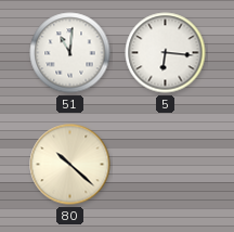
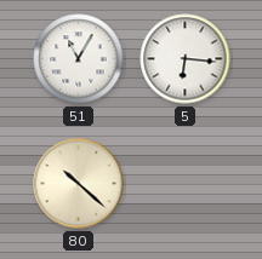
51: 11:01 -> 11:05
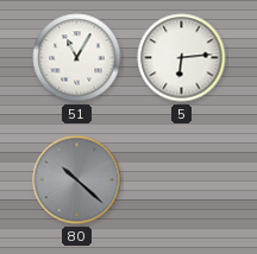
5: 6:16 -> 6:14
80 dial: cream -> grey
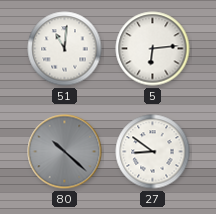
51: 11:05 -> 11:01
27: none -> 8:51
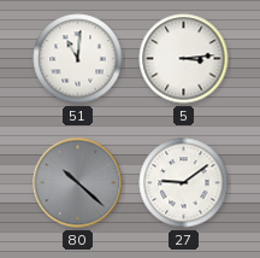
5: 6:14 -> 3:14
27: 8:51 -> 9:09
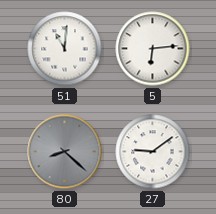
5: 3:14 -> 6:14
80: 10:22 -> 8:22
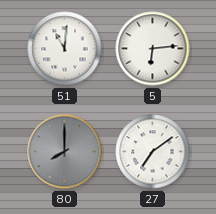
80: 8:22 -> 8:00
27: 9:09 -> 7:09
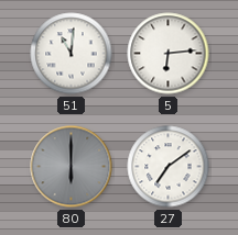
80: 8:00 -> 6:00
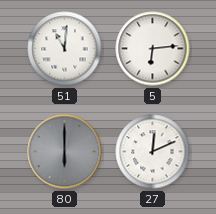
27: 7:09 -> 12:11
